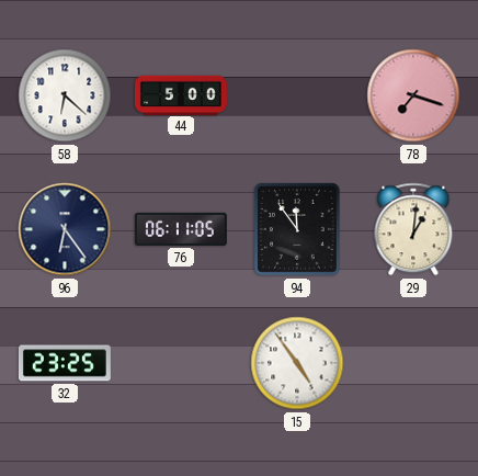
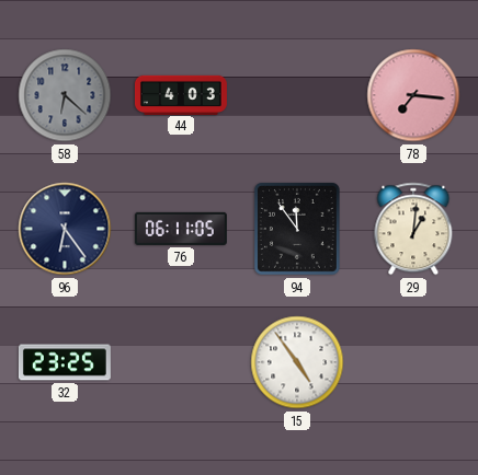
58 dial: white -> grey
44: 5:00 -> 4:03
78: 7:18 -> 7:16
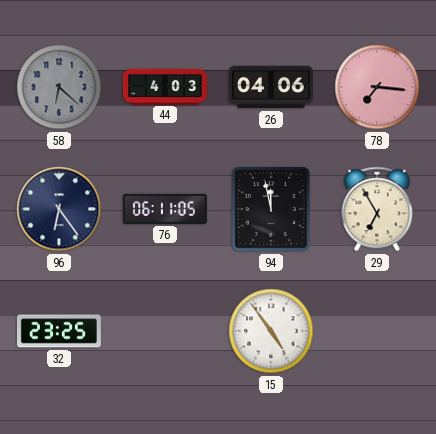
26: none -> 04:06
94: 11:54 -> 11:58
29: 1:01 -> 6:55
